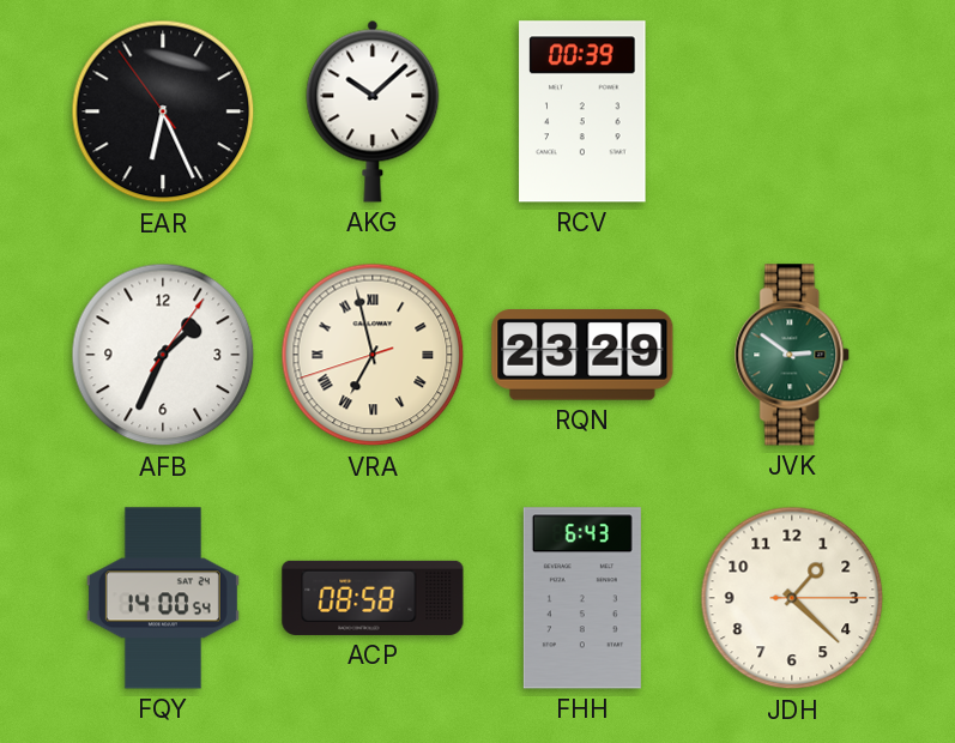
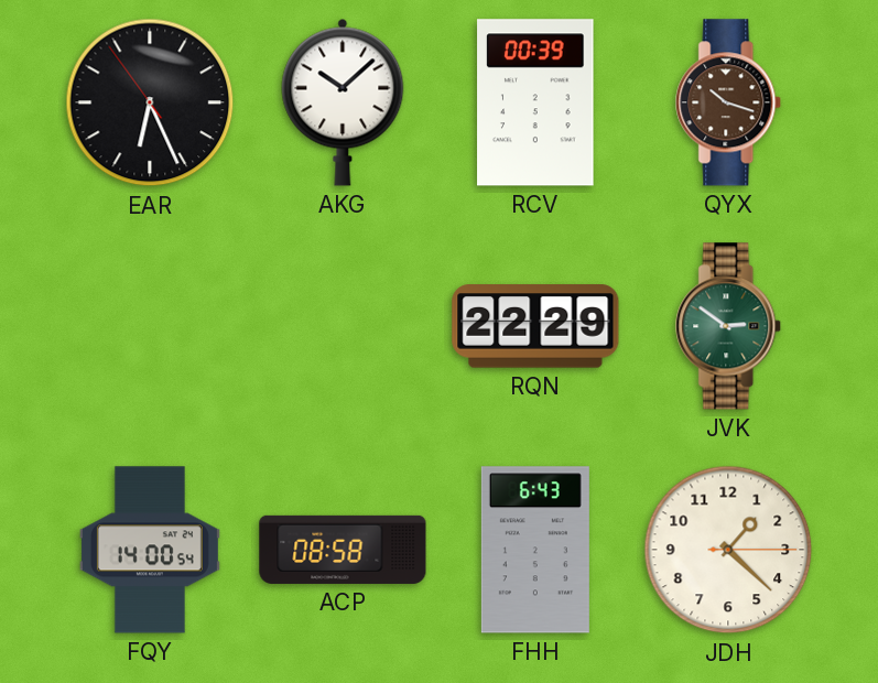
QYX: none -> 10:18
AFB: 1:34 -> none
VRA: 6:57 -> none
RQN: 23:29 -> 22:29
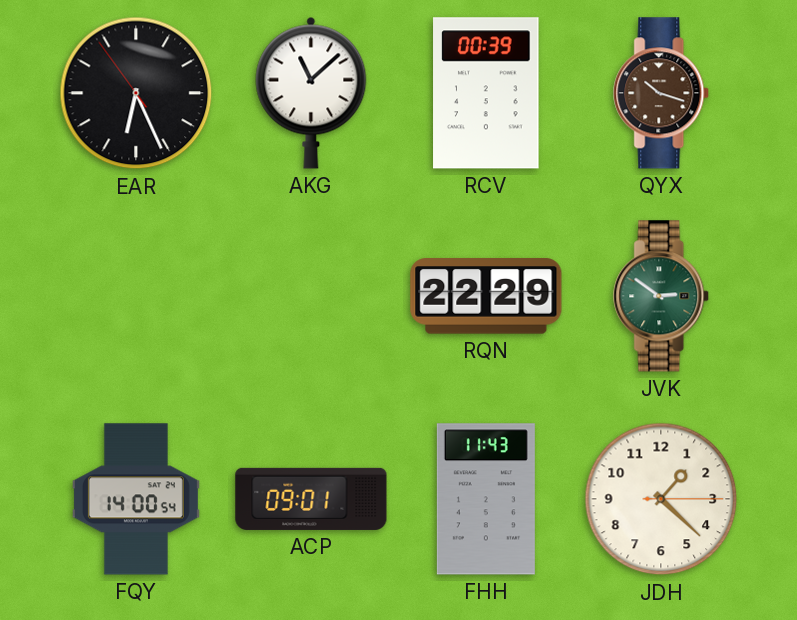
AKG: 10:08 -> 11:08
ACP: 08:58 -> 09:01
FHH: 6:43 -> 11:43
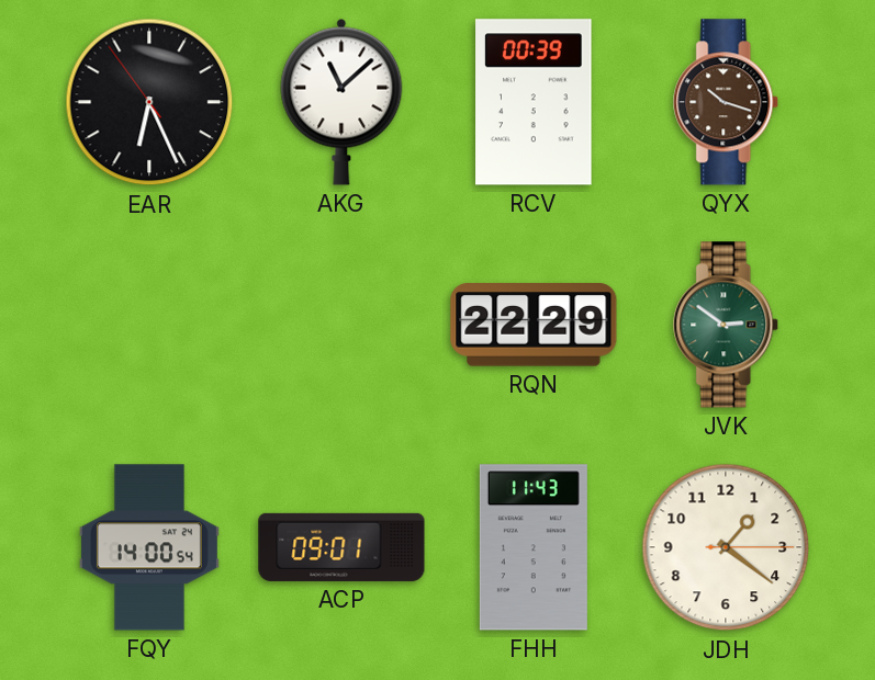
JDH: 1:22 -> 1:21
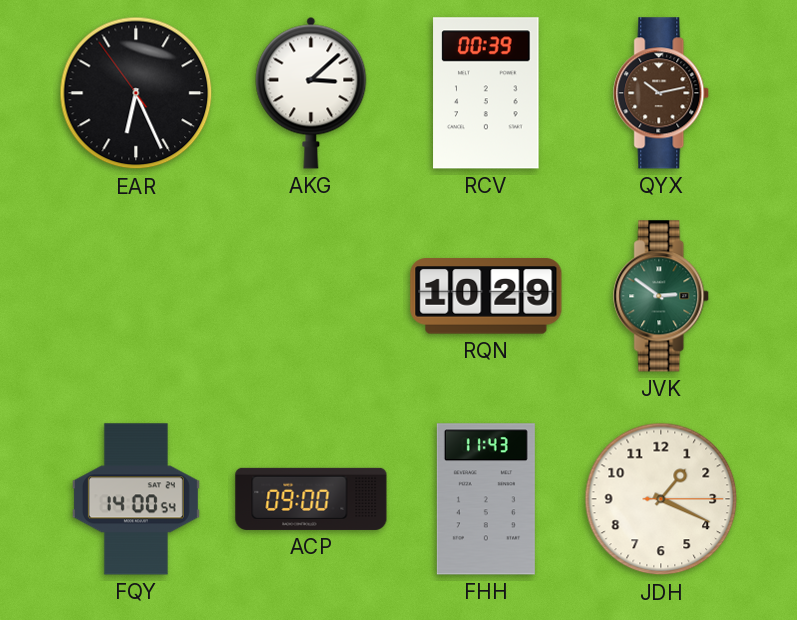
AKG: 11:08 -> 3:08
QYX: 10:18 -> 10:13
RQN: 22:29 -> 10:29
ACP: 09:01 -> 09:00
JDH: 1:21 -> 1:19
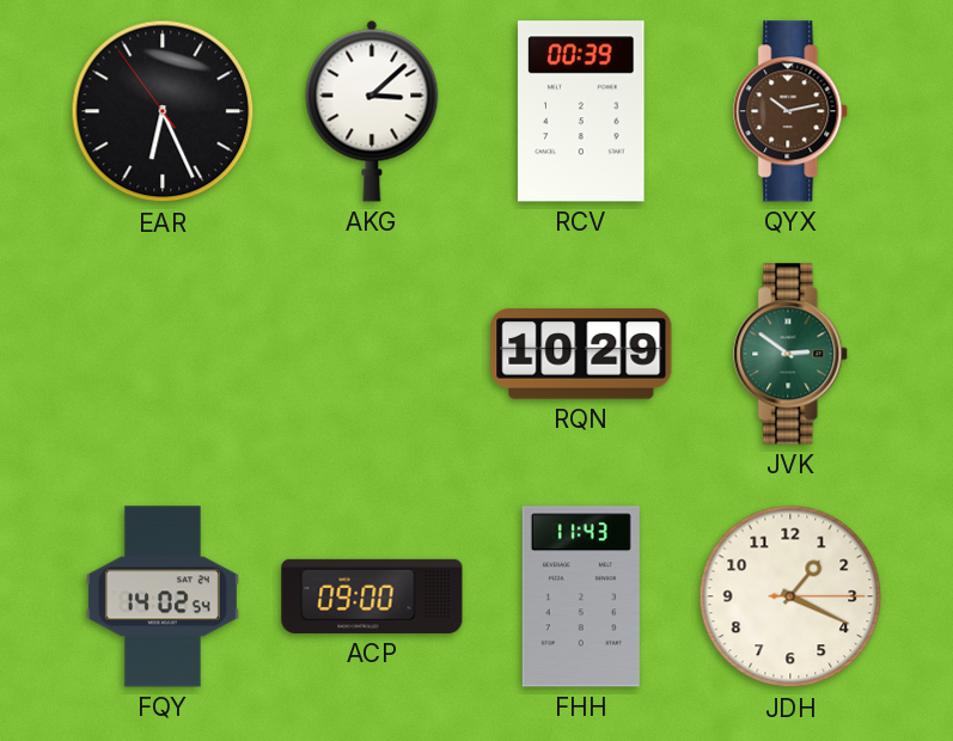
FQY: 14:00 -> 14:02
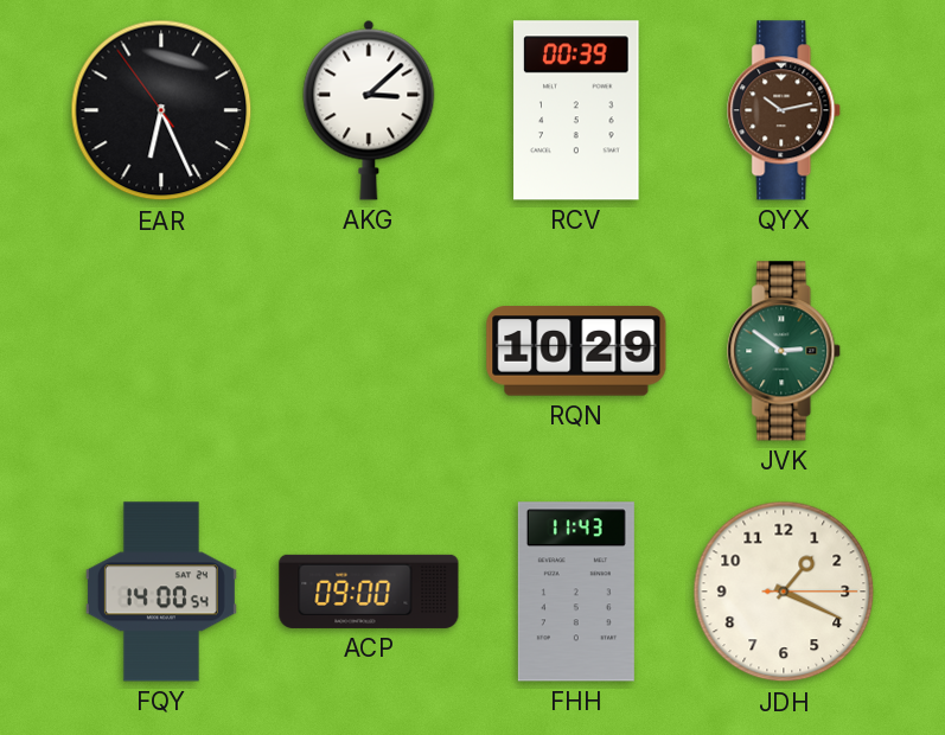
FQY: 14:02 -> 14:00
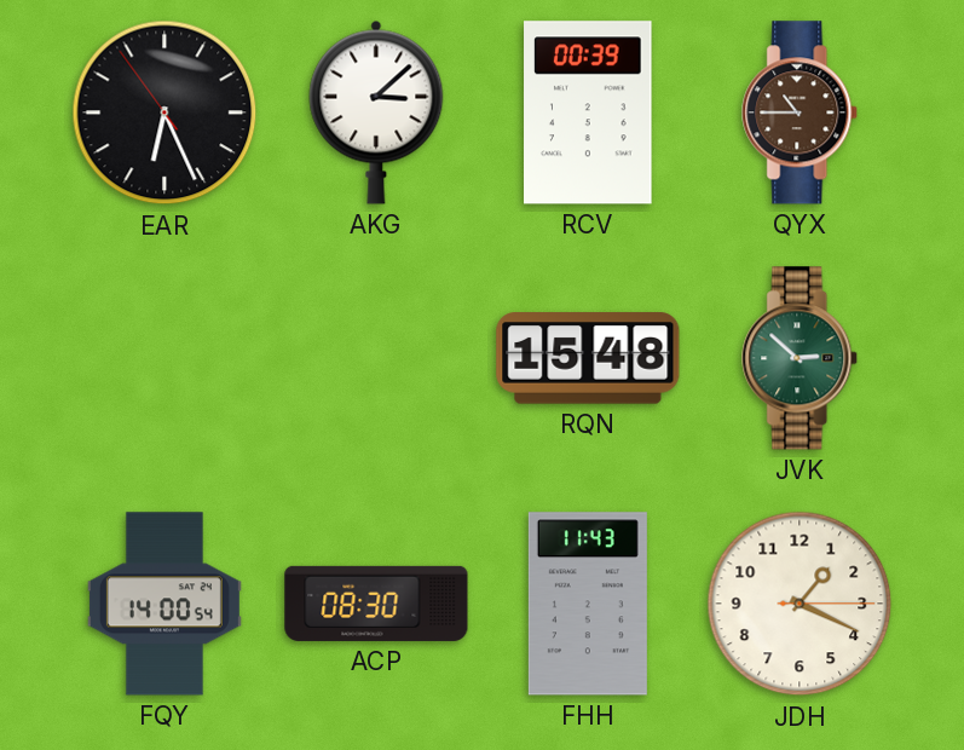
QYX: 10:13 -> 10:45
RQN: 10:29 -> 15:48
JVK: 2:51 -> 2:52
ACP: 09:00 -> 08:30
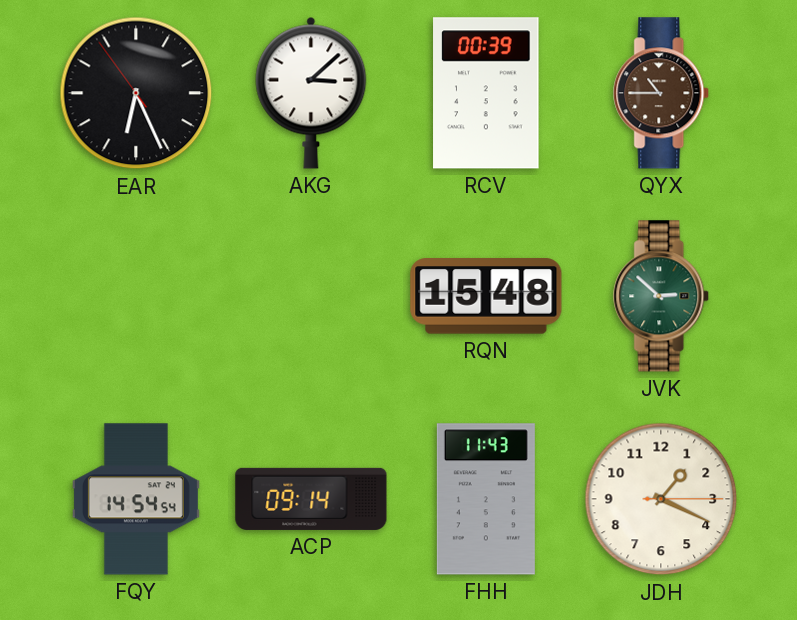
FQY: 14:00 -> 14:54
ACP: 08:30 -> 09:14
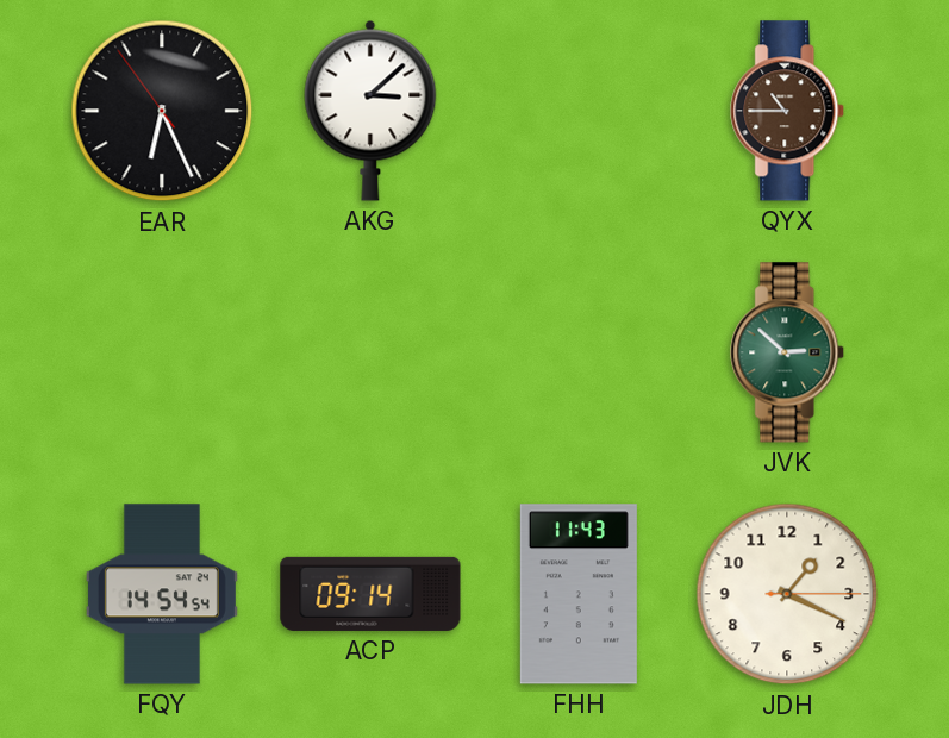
RCV: 00:39 -> none
RQN: 15:48 -> none
